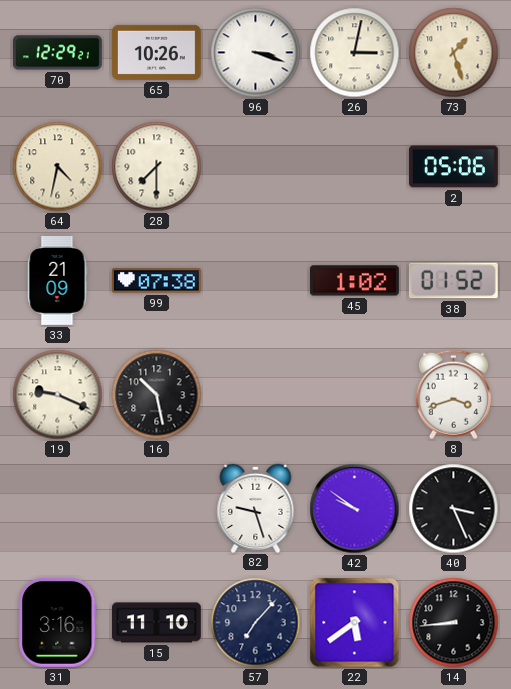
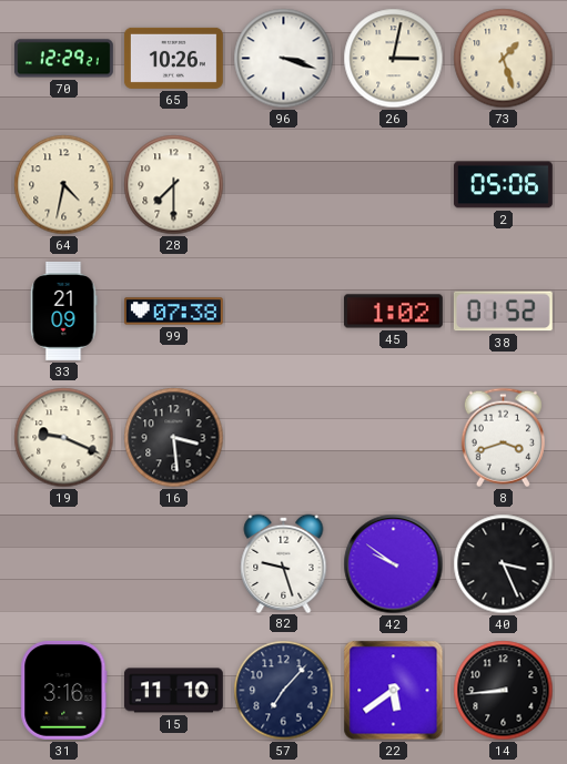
16: 10:28 -> 3:29
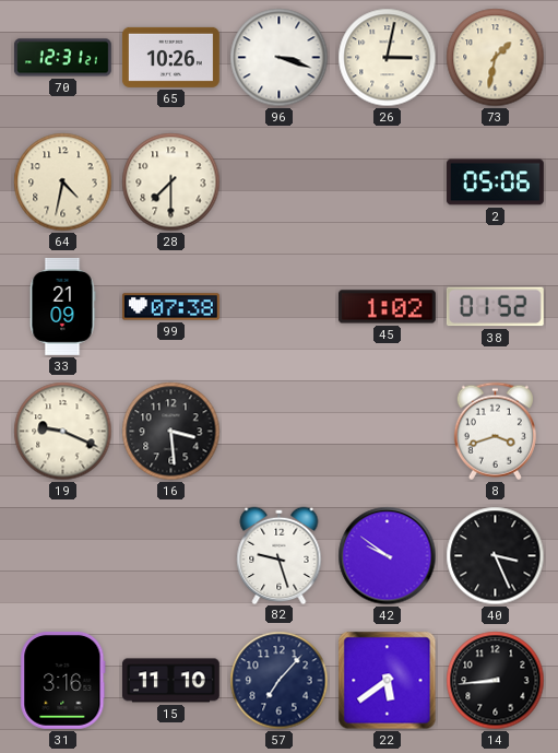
70: 12:29 -> 12:31
73: 1:27 -> 1:32
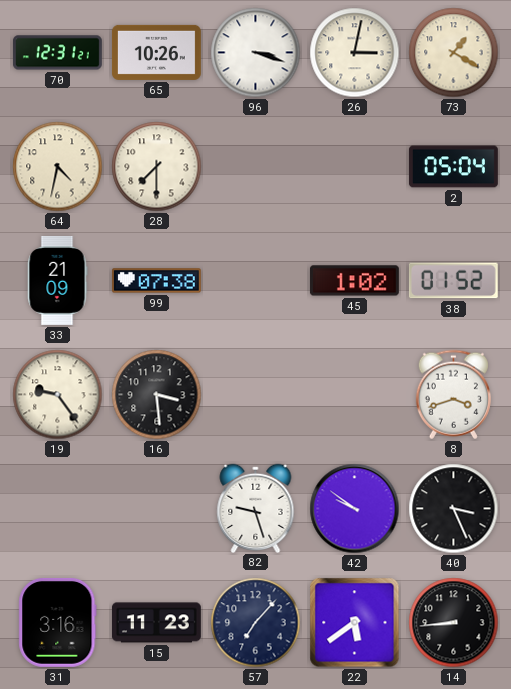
73: 1:32 -> 1:20
2: 05:06 -> 05:04
19: 9:19 -> 9:24
15: 11:10 -> 11:23
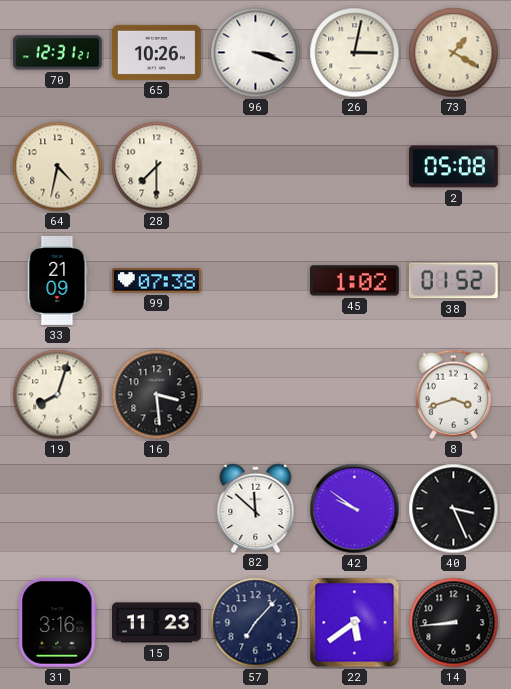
2: 05:04 -> 05:08
19: 9:24 -> 8:03
82: 9:27 -> 11:52
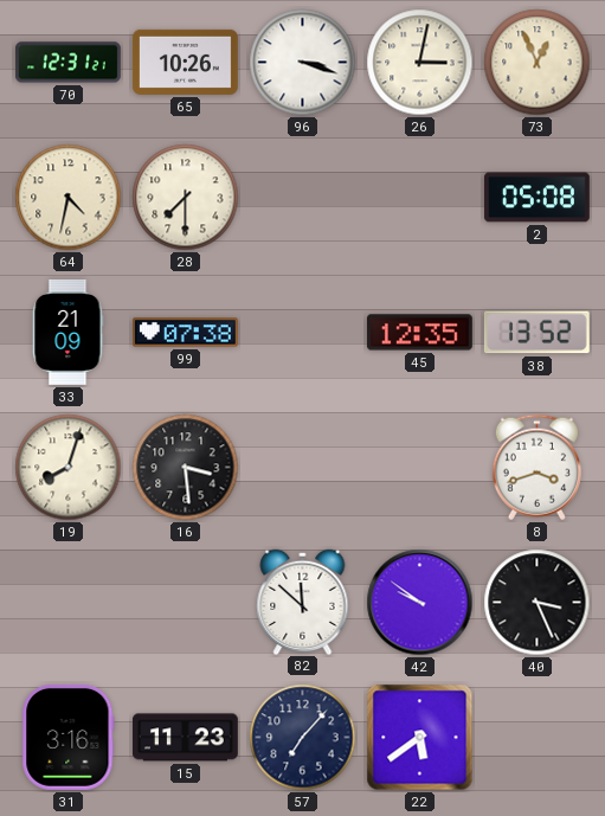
73: 1:20 -> 12:56
45: 1:02 -> 12:35
38: 01:52 -> 13:52
14: 8:44 -> none
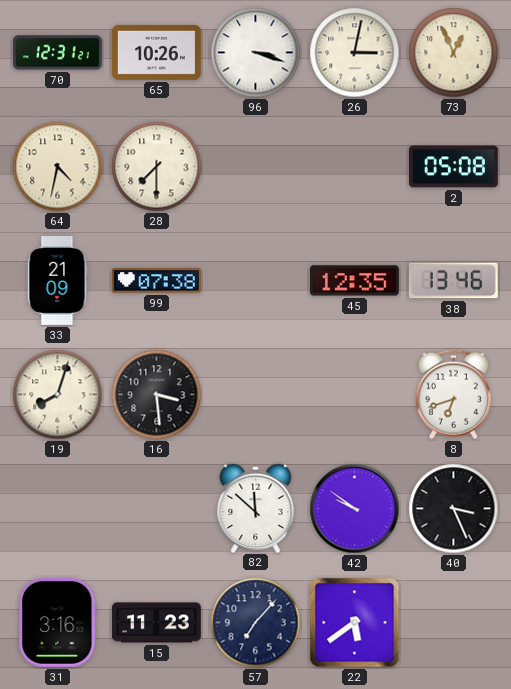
38: 13:52 -> 13:46
8: 3:42 -> 6:42
